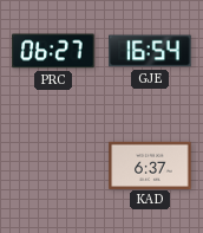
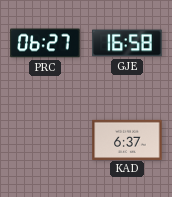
GJE: 16:54 -> 16:58
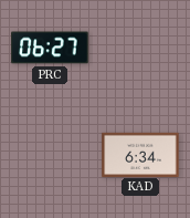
GJE: 16:58 -> none
KAD: 6:37 -> 6:34
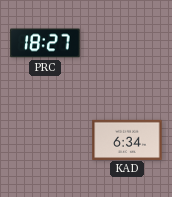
PRC: 06:27 -> 18:27
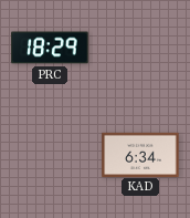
PRC: 18:27 -> 18:29
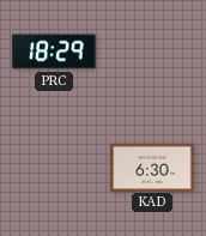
KAD: 6:34 -> 6:30
